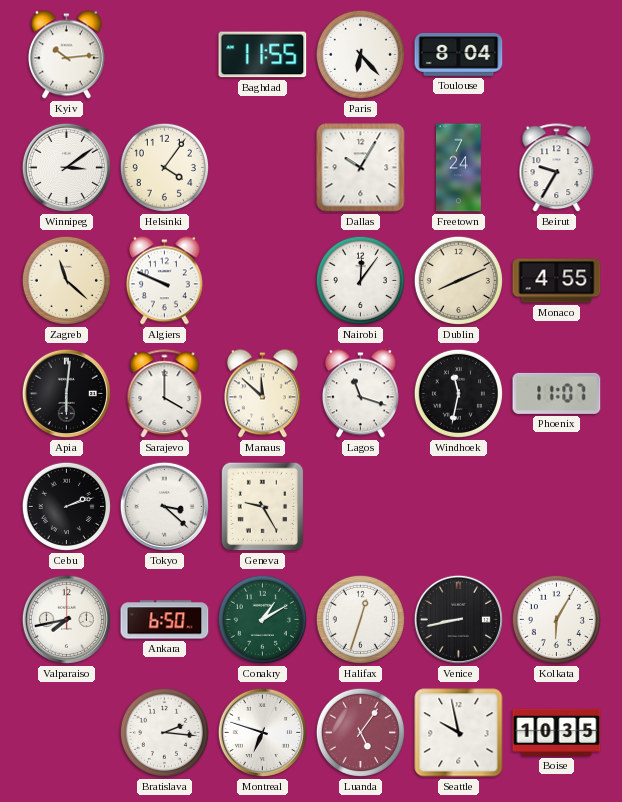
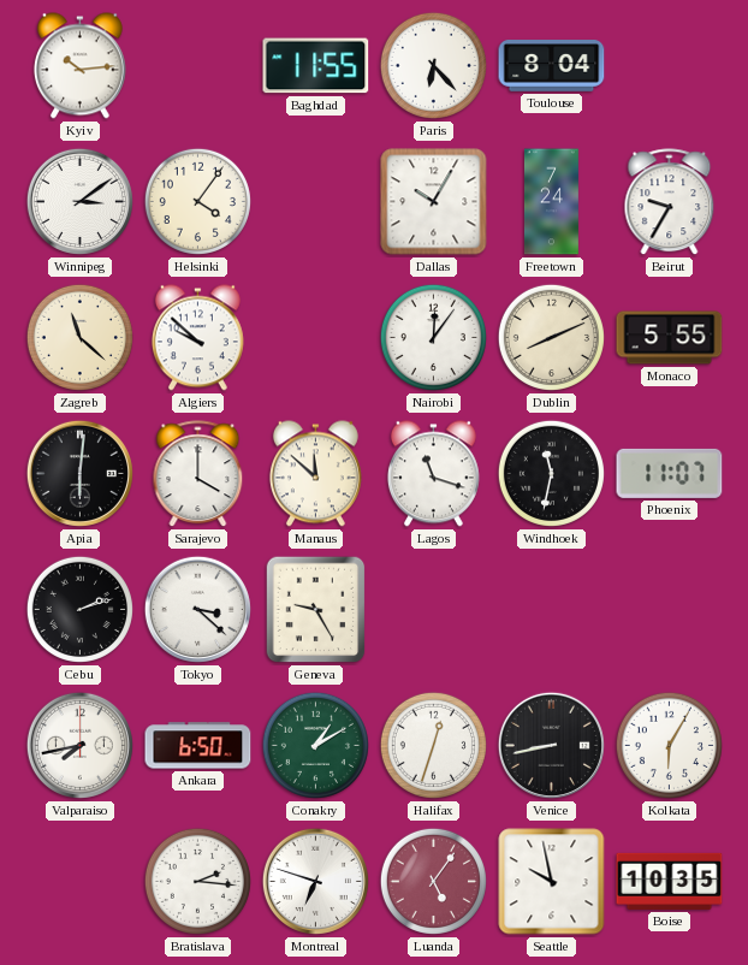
Algiers: 9:49 -> 9:52
Monaco: 4:55 -> 5:55
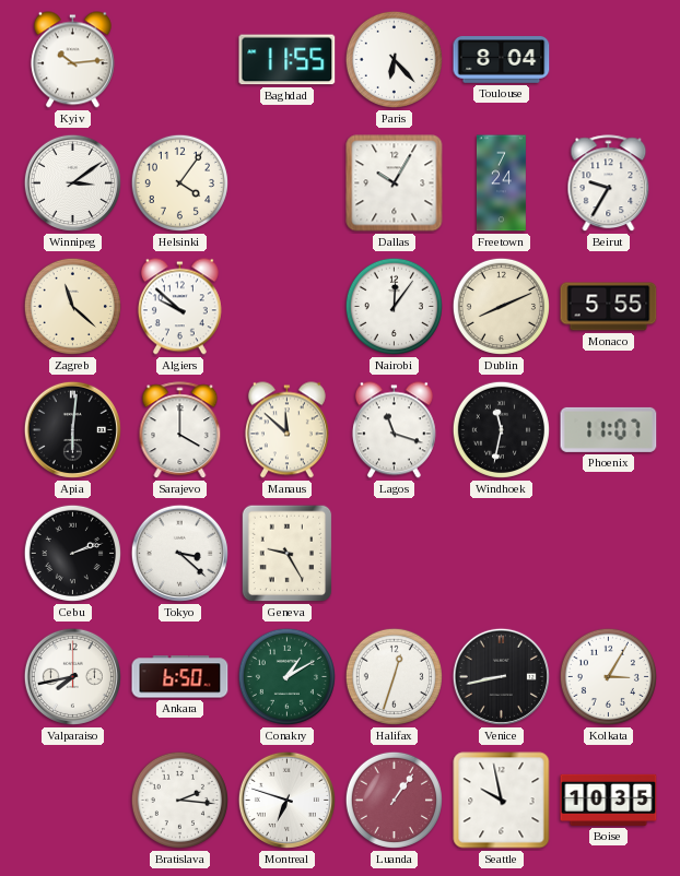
Kolkata: 6:05 -> 3:05
Luanda: 5:06 -> 1:06
